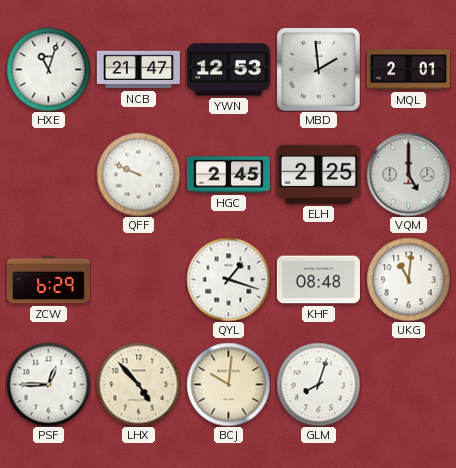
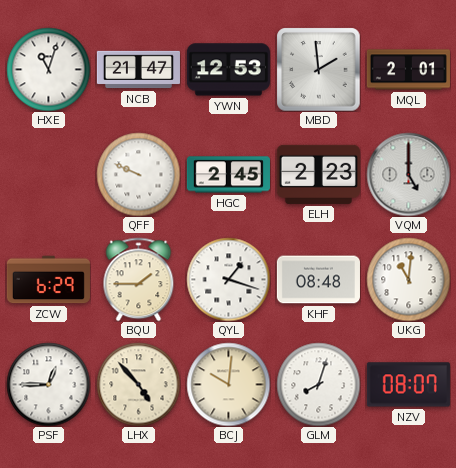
ELH: 2:25 -> 2:23
BQU: none -> 1:45
NZV: none -> 08:07
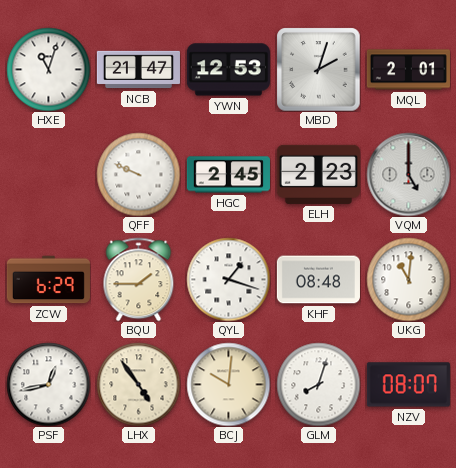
MBD: 1:59 -> 2:03
PSF: 12:45 -> 12:43
LHX: 4:53 -> 4:54
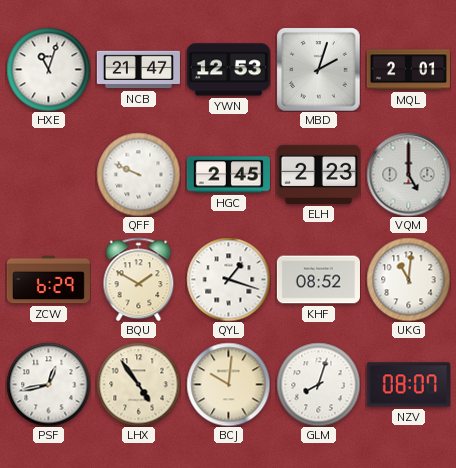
BQU: 1:45 -> 1:50
KHF: 08:48 -> 08:52
